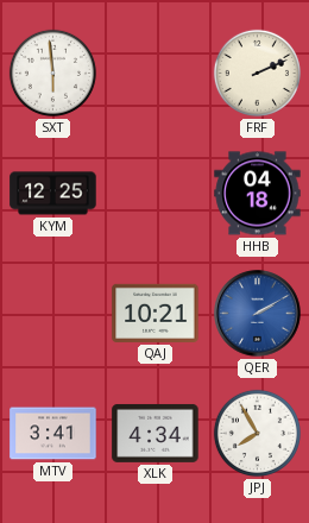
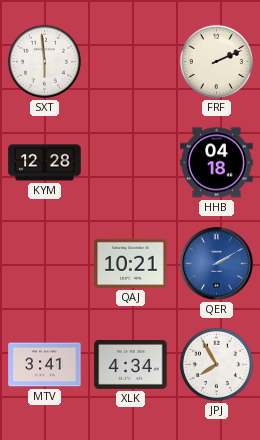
KYM: 12:25 -> 12:28
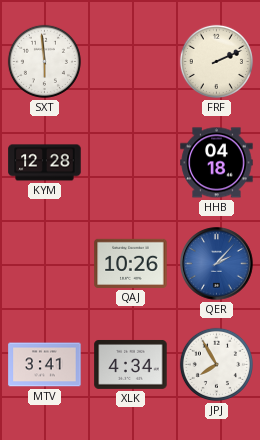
QAJ: 10:21 -> 10:26
QER: 2:10 -> 2:07
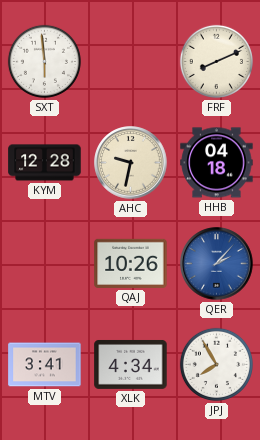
FRF: 2:11 -> 8:11
AHC: none -> 9:32
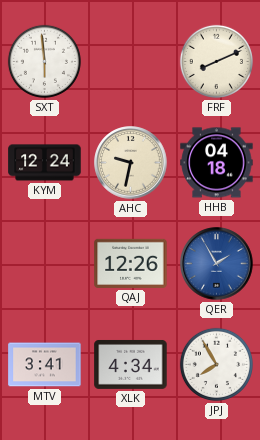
KYM: 12:28 -> 12:24
QAJ: 10:26 -> 12:26
QER: 2:07 -> 1:55
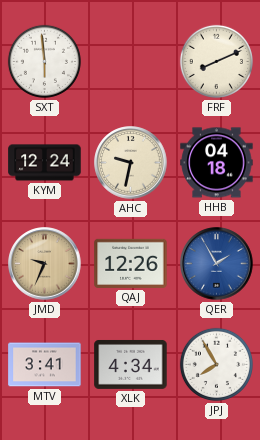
JMD: none -> 9:34
